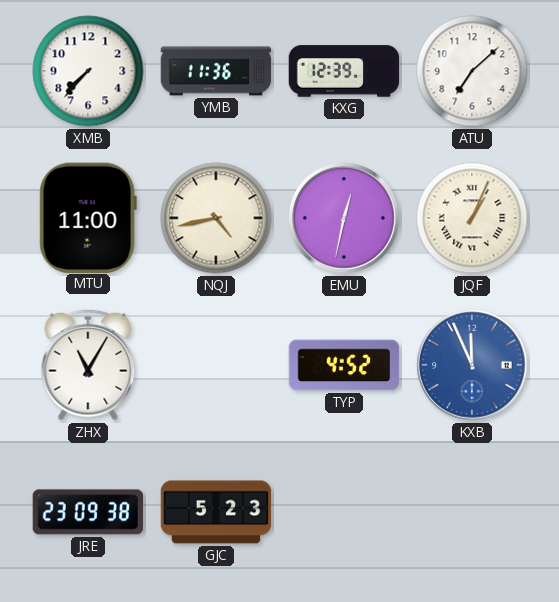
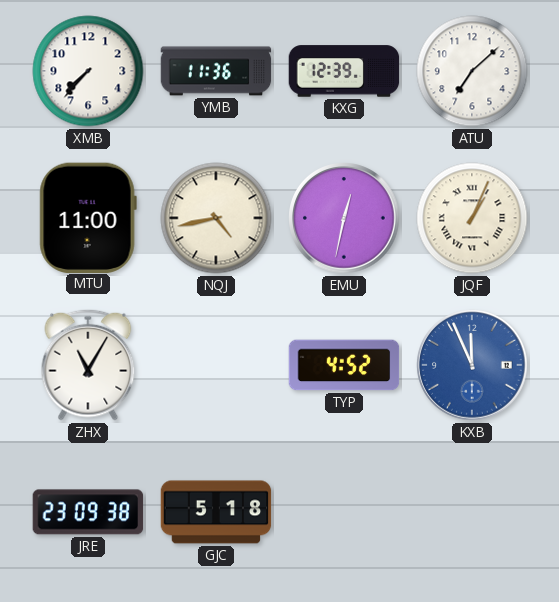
GJC: 5:23 -> 5:18
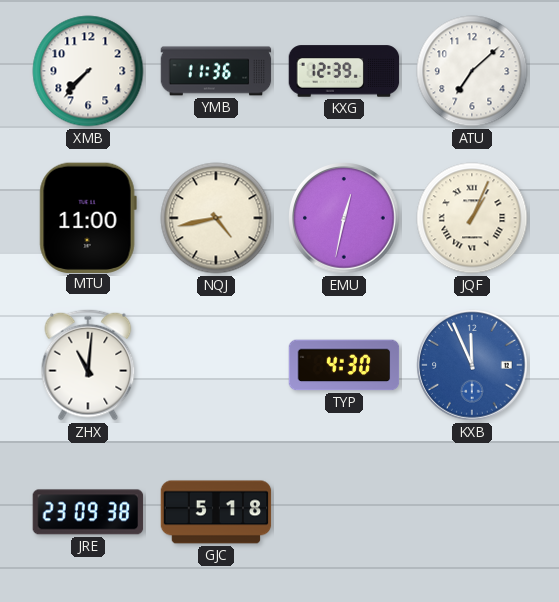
ZHX: 11:05 -> 11:01
TYP: 4:52 -> 4:30
